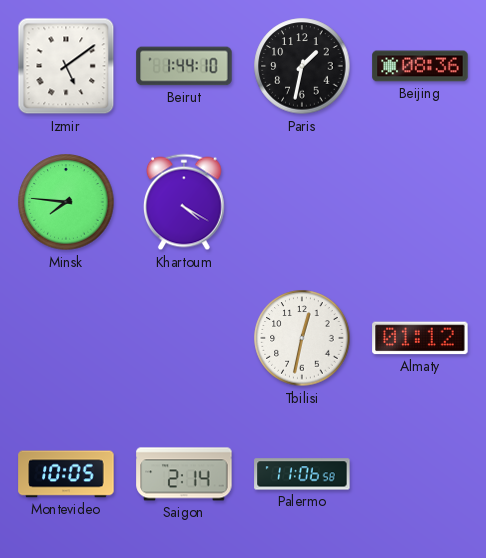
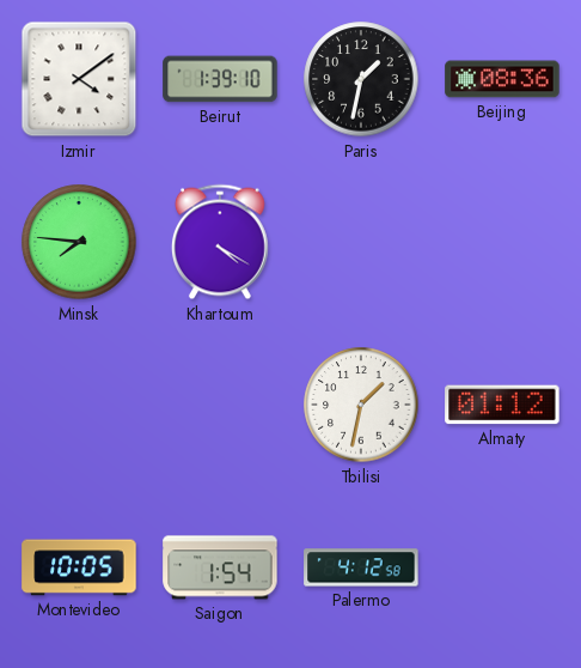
Izmir: 5:09 -> 4:09
Beirut: 1:44 -> 1:39
Tbilisi: 12:32 -> 1:32
Saigon: 2:14 -> 1:54
Palermo: 11:06 -> 4:12
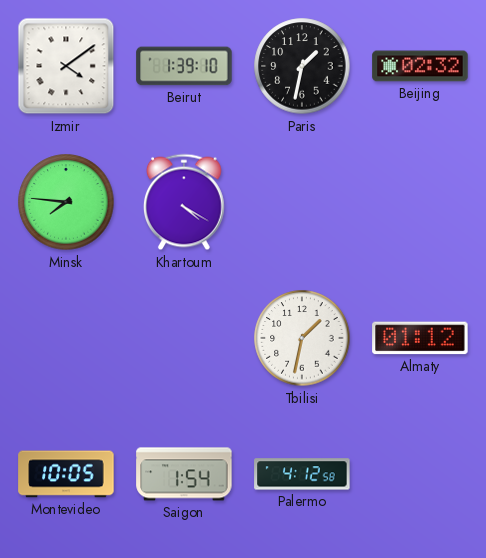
Beijing: 08:36 -> 02:32
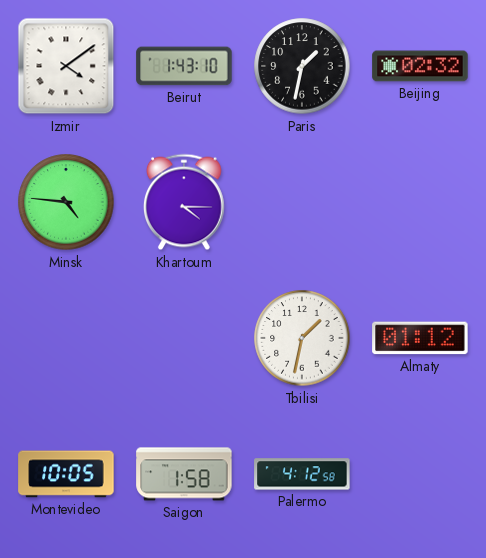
Beirut: 1:39 -> 1:43
Minsk: 7:46 -> 4:46
Khartoum: 4:20 -> 4:15
Saigon: 1:54 -> 1:58
